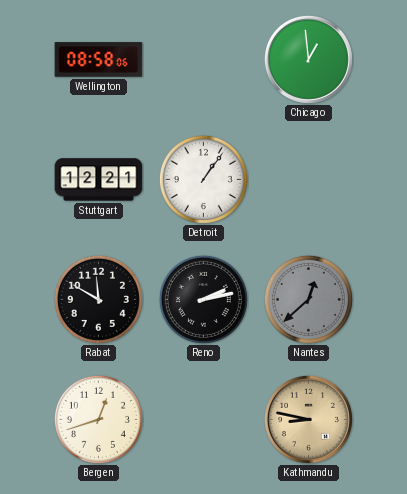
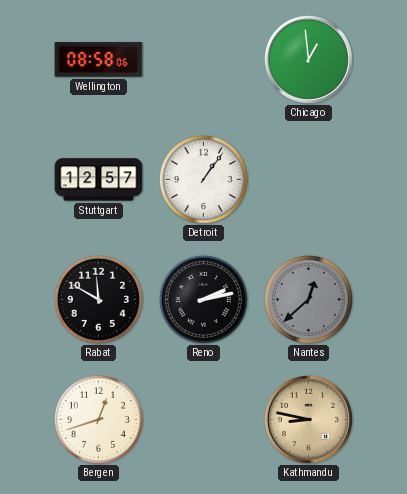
Stuttgart: 12:21 -> 12:57
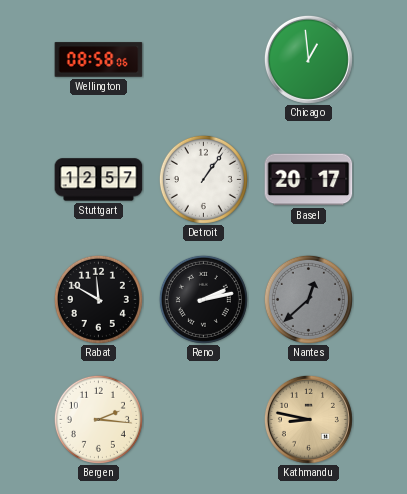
Basel: none -> 20:17
Bergen: 12:42 -> 2:16
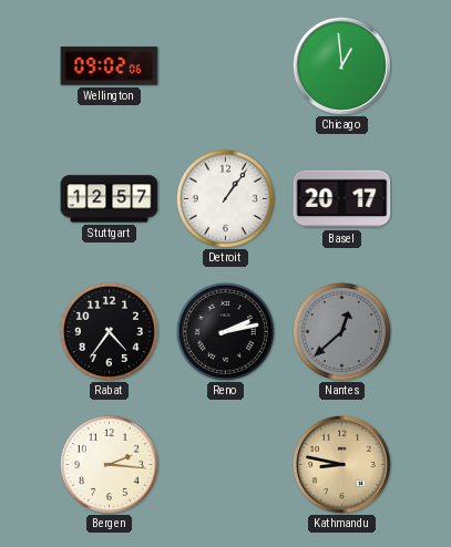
Wellington: 08:58 -> 09:02
Rabat: 11:50 -> 4:36
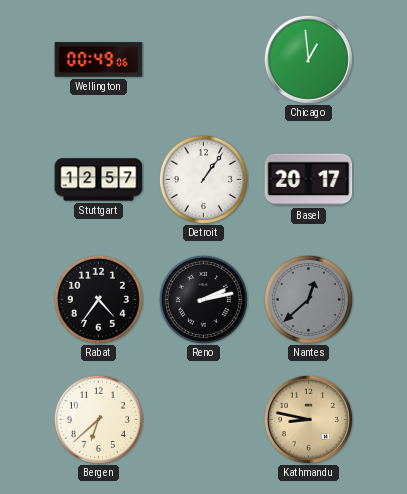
Wellington: 09:02 -> 00:49
Bergen: 2:16 -> 6:38
